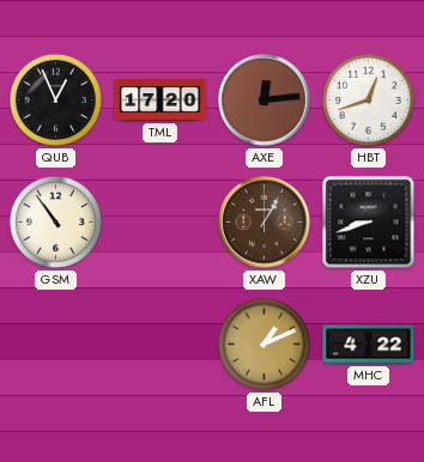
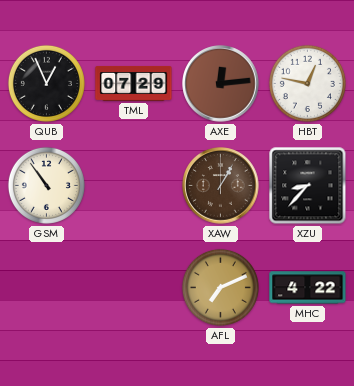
TML: 17:20 -> 07:29
HBT: 12:42 -> 12:47
XZU: 8:42 -> 8:37
AFL: 1:11 -> 7:11
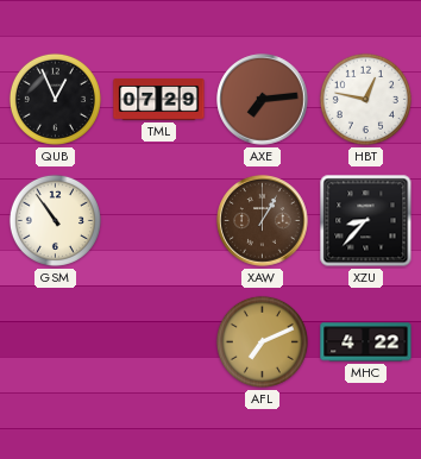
AXE: 12:14 -> 7:14
